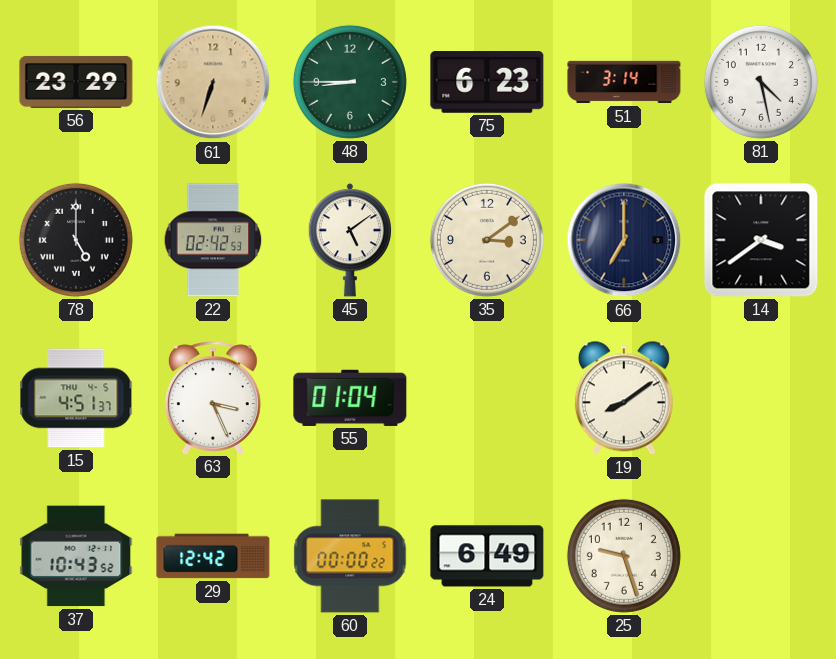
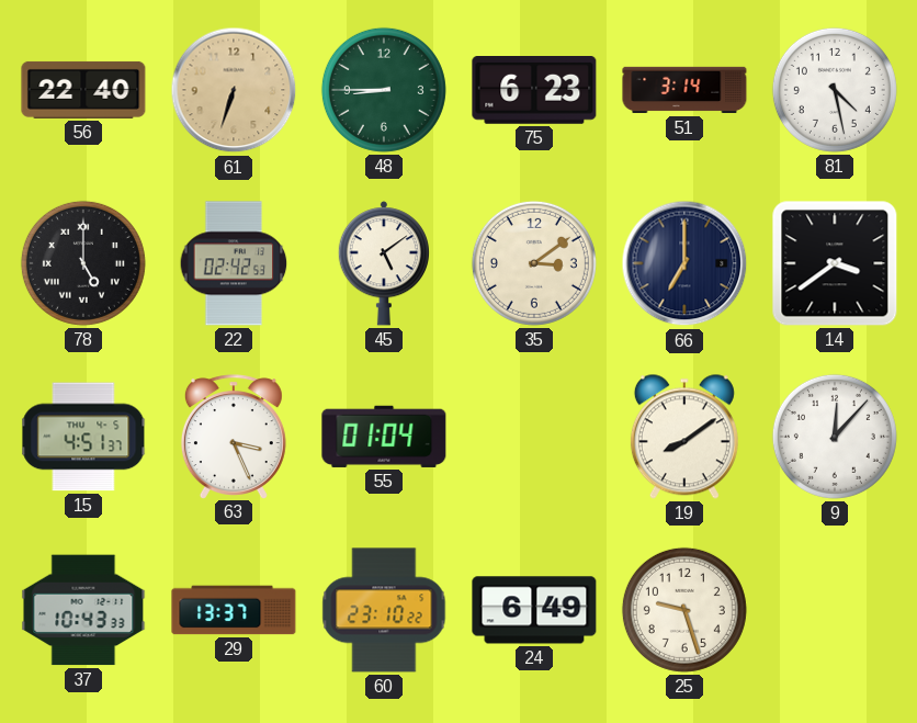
56: 23:29 -> 22:40
9: none -> 12:07
37: 10:43:52 -> 10:43:33
29: 12:42 -> 13:37
60: 00:00 -> 23:10
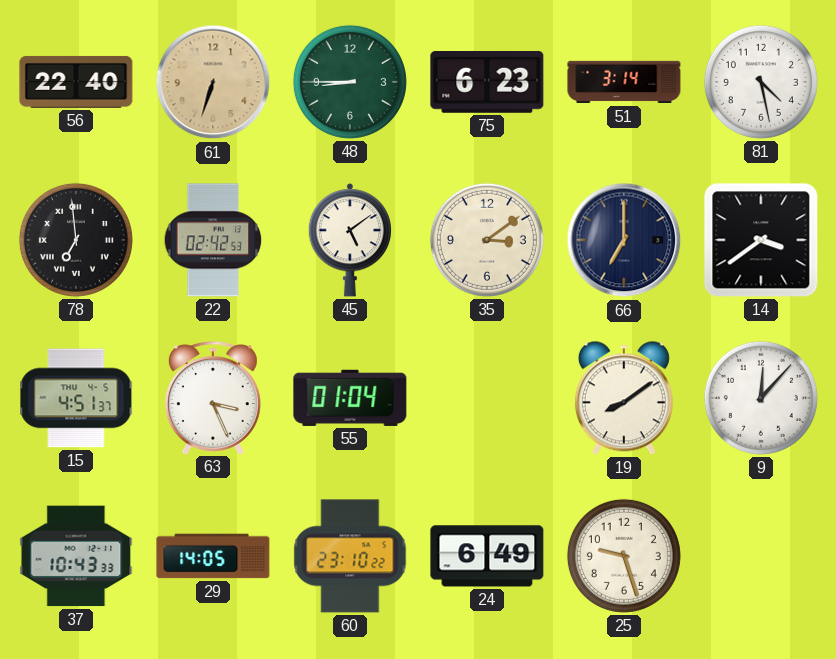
78: 5:00 -> 6:59
29: 13:37 -> 14:05
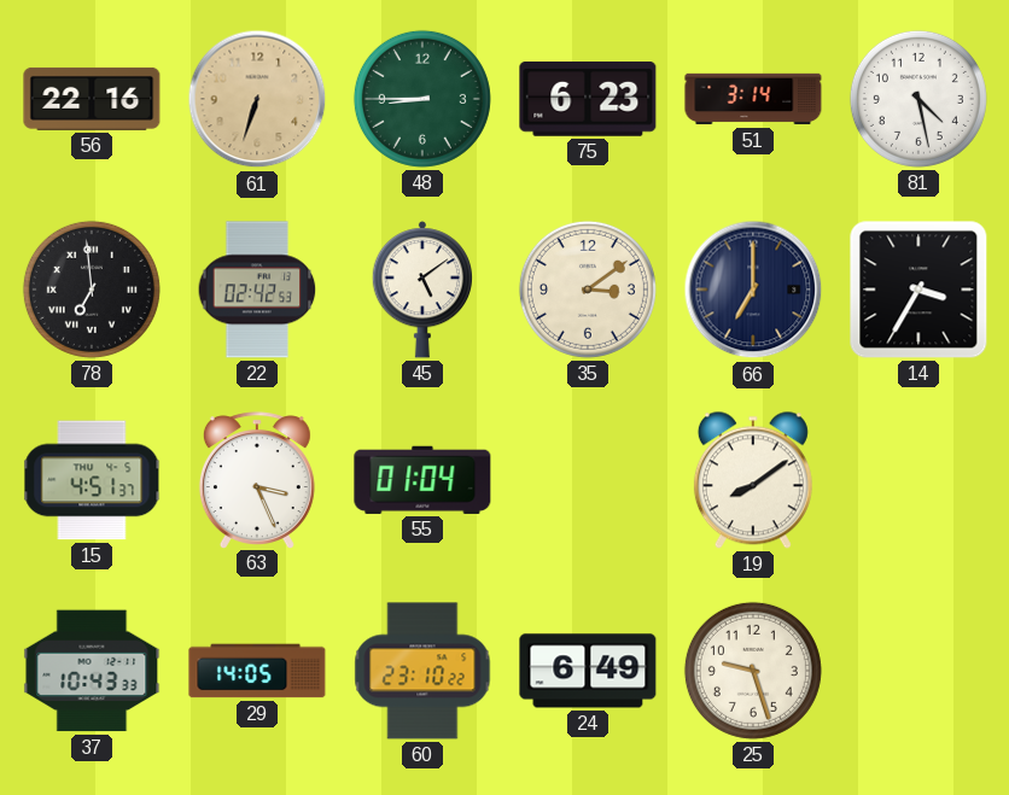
56: 22:40 -> 22:16
14: 3:39 -> 3:35
9: 12:07 -> none
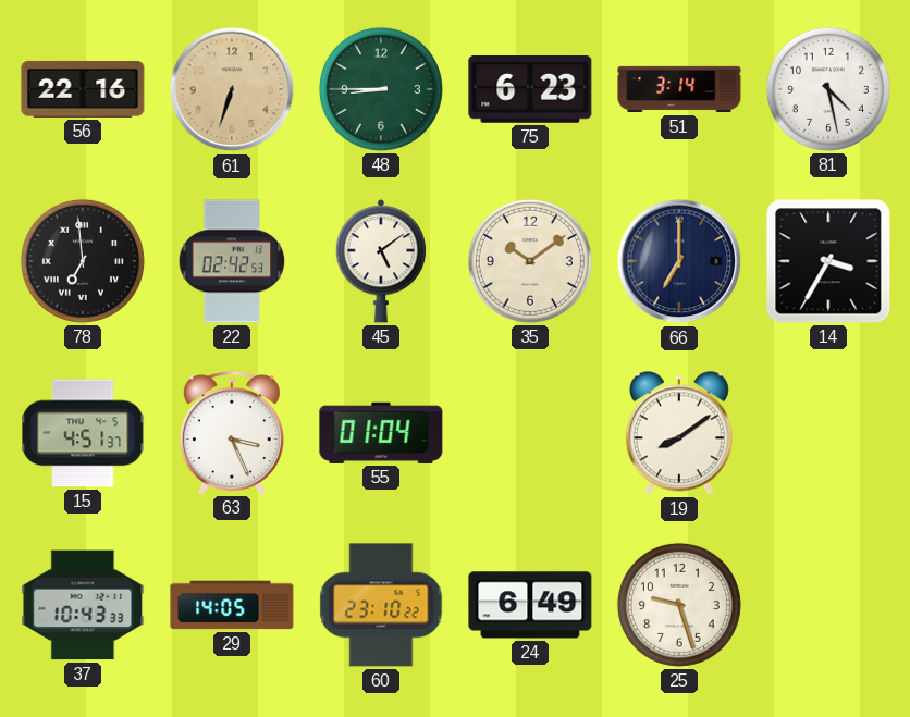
35: 3:09 -> 10:09
